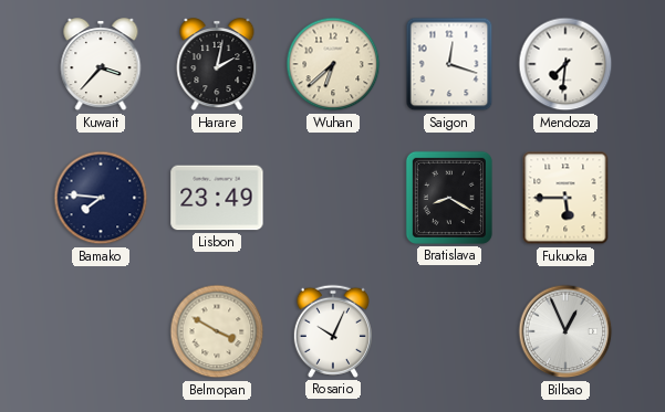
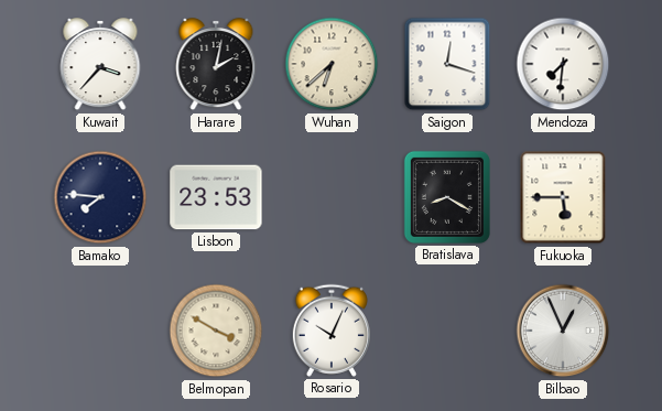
Lisbon: 23:49 -> 23:53
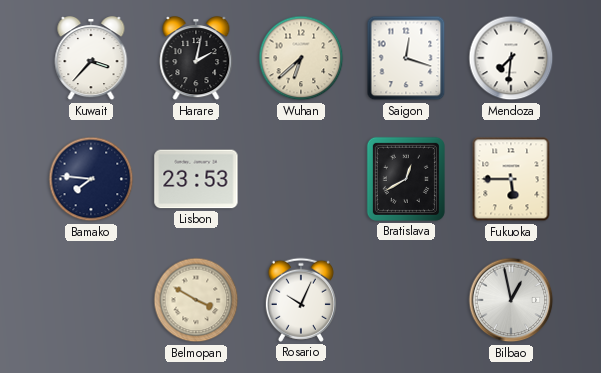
Bratislava: 8:20 -> 12:40
Bilbao: 12:56 -> 12:58
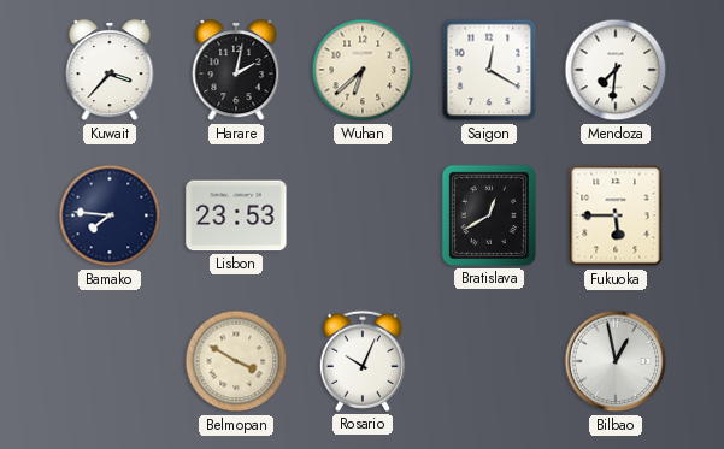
Saigon: 12:18 -> 12:20
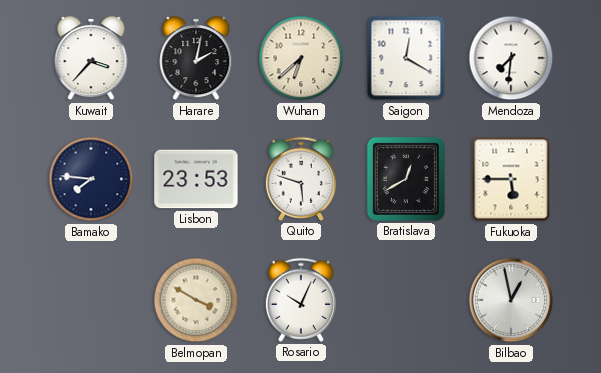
Quito: none -> 5:48
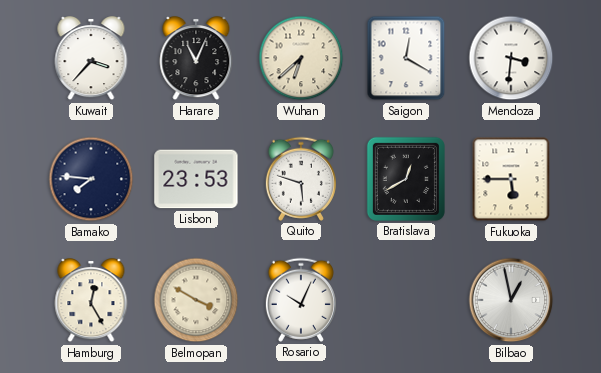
Harare: 2:02 -> 11:04
Mendoza: 7:31 -> 3:31
Hamburg: none -> 12:25
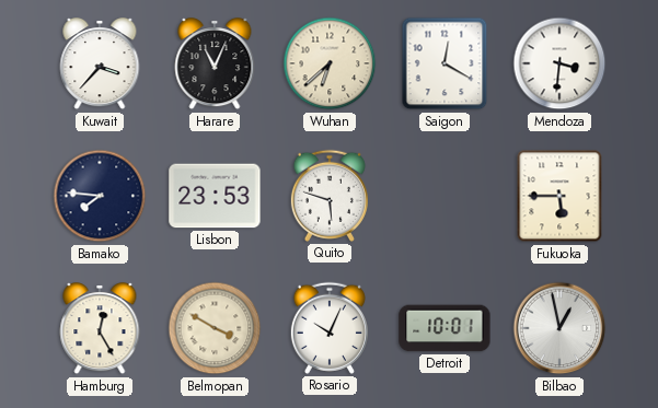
Bratislava: 12:40 -> none
Detroit: none -> 10:01
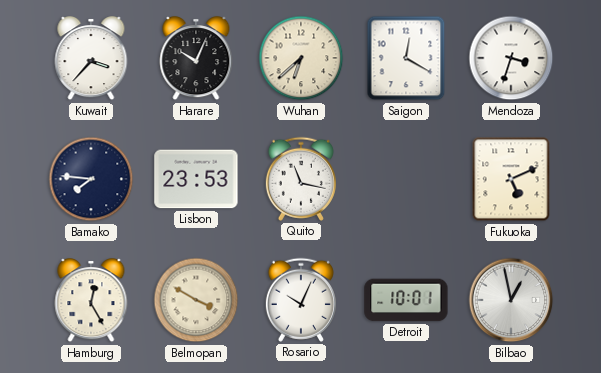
Harare: 11:04 -> 10:04
Mendoza: 3:31 -> 3:33
Quito: 5:48 -> 11:17
Fukuoka: 5:45 -> 5:11
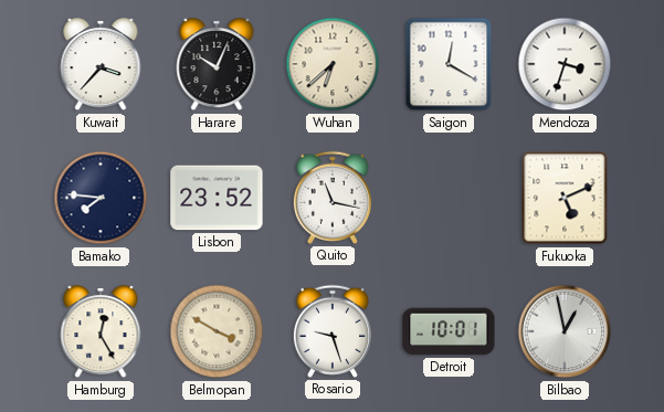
Lisbon: 23:53 -> 23:52
Rosario: 10:04 -> 9:27
